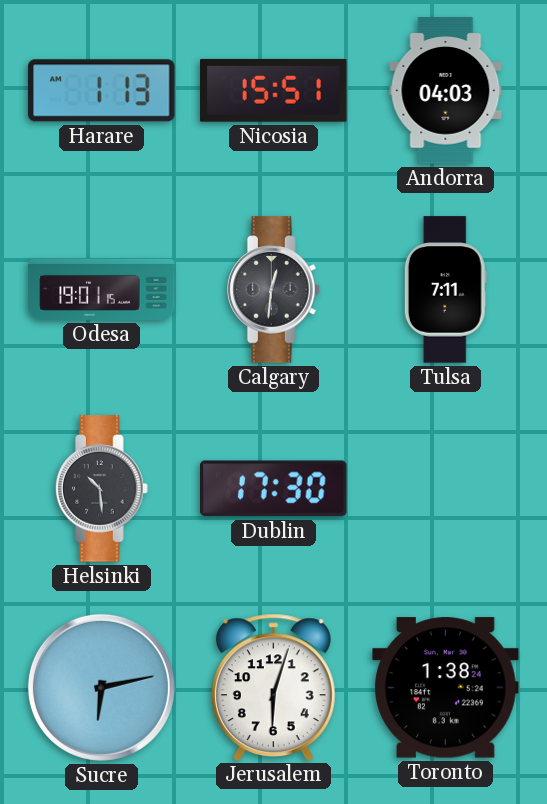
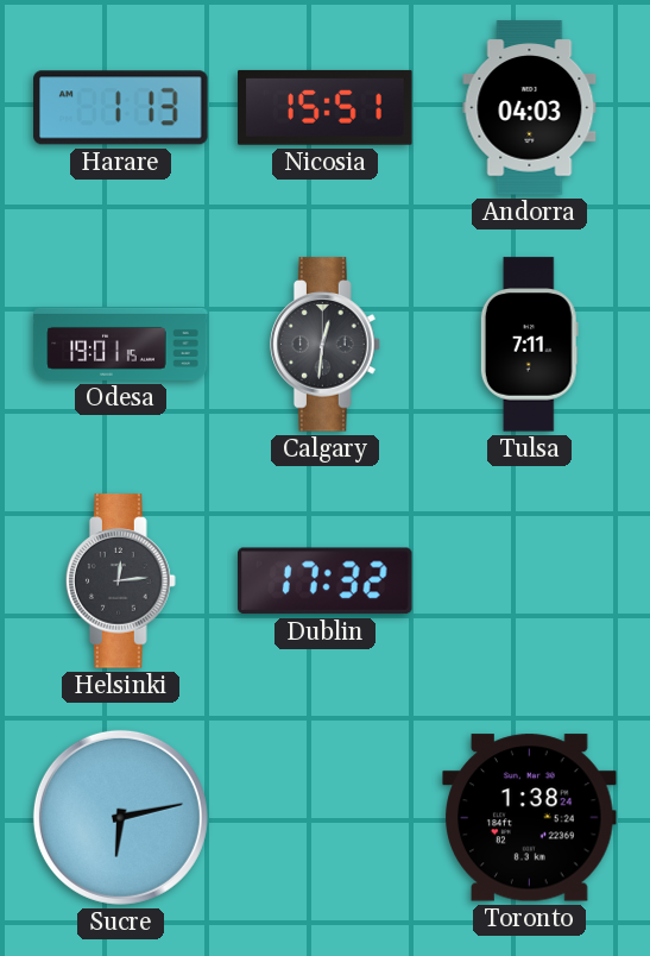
Helsinki: 10:29 -> 12:14
Dublin: 17:30 -> 17:32
Jerusalem: 6:03 -> none
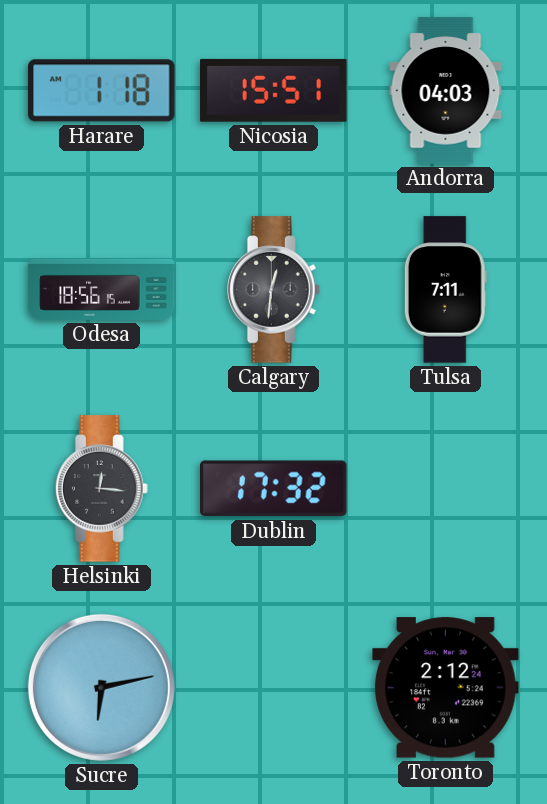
Harare: 1:13 -> 1:18
Odesa: 19:01 -> 18:56
Helsinki: 12:14 -> 12:16
Toronto: 1:38 -> 2:12
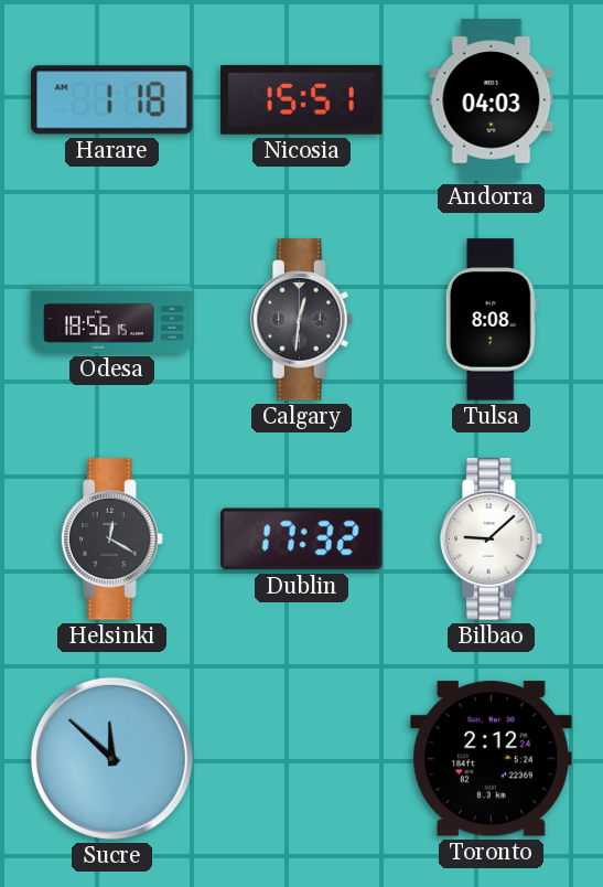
Tulsa: 7:11 -> 8:08
Helsinki: 12:16 -> 12:20
Bilbao: none -> 9:08
Sucre: 6:13 -> 11:52
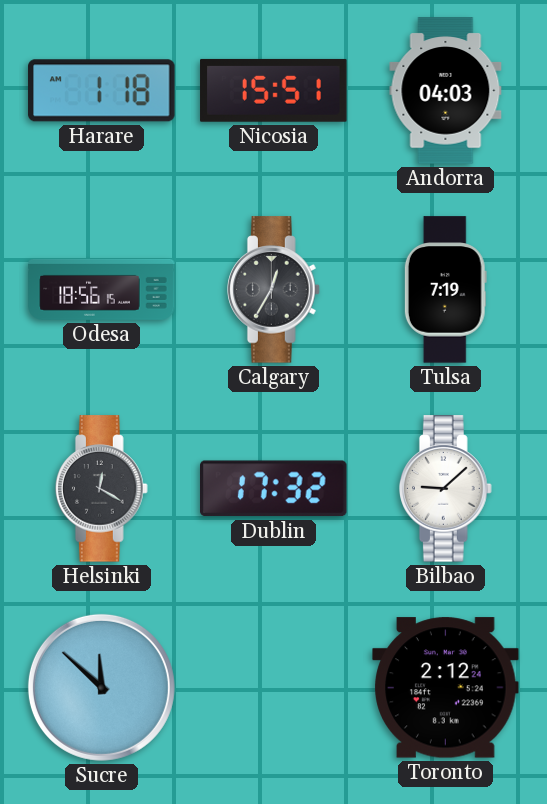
Calgary: 12:31 -> 12:35
Tulsa: 8:08 -> 7:19
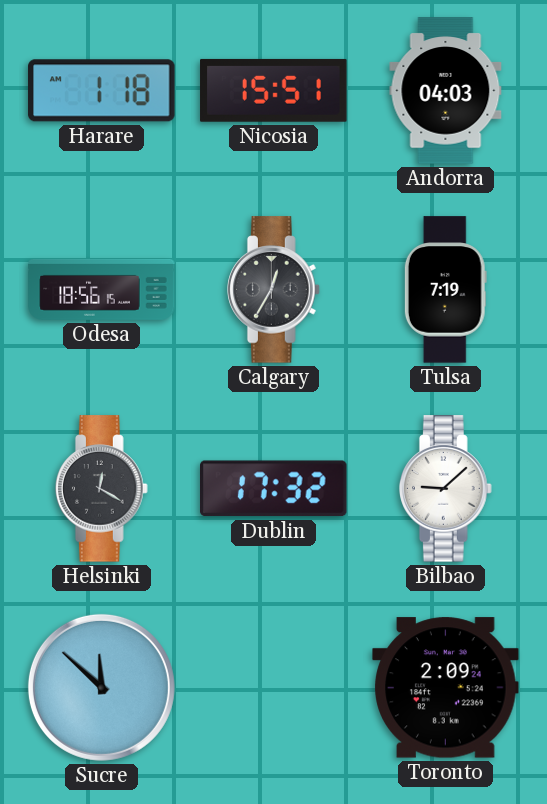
Toronto: 2:12 -> 2:09
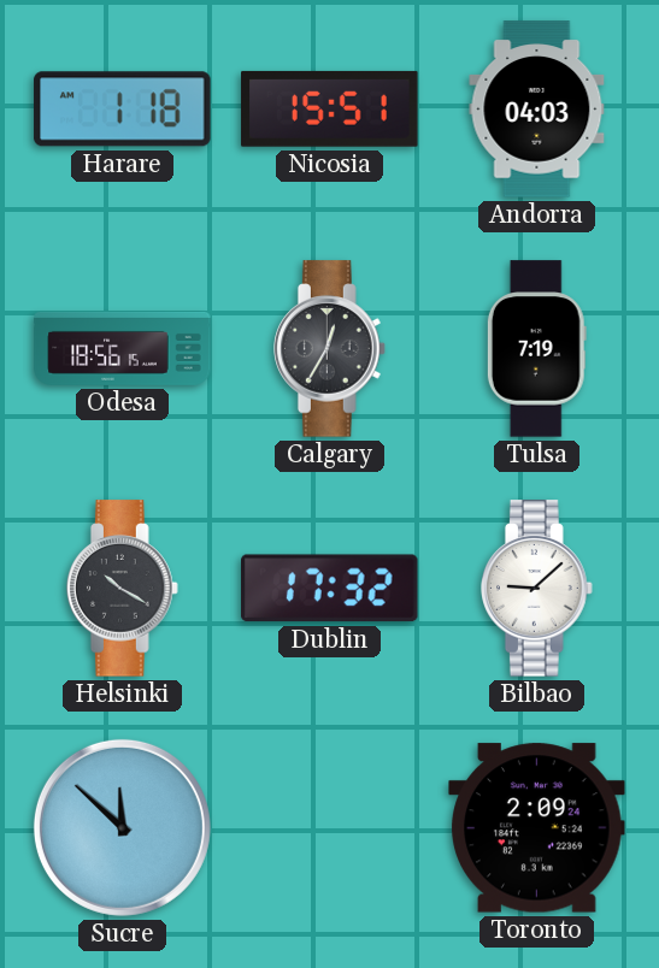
Helsinki: 12:20 -> 10:20
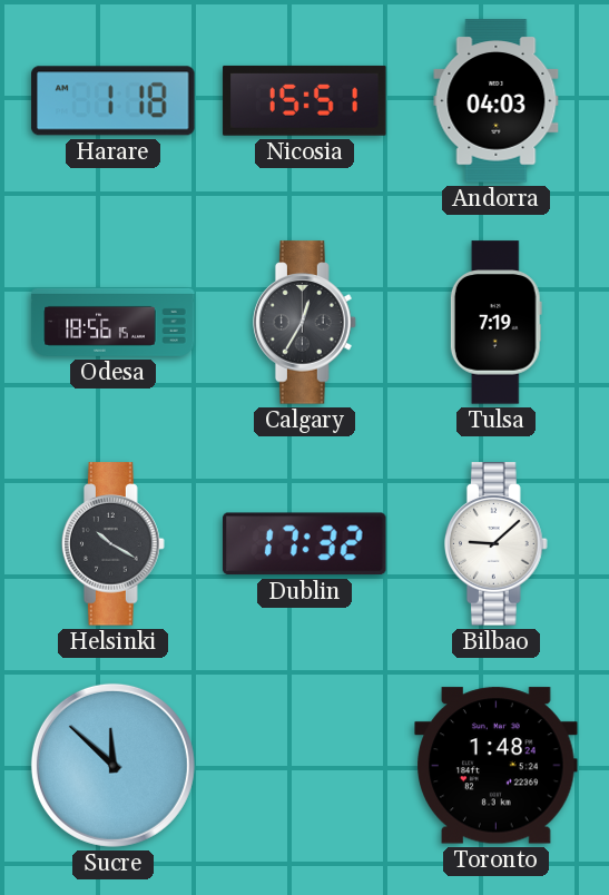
Toronto: 2:09 -> 1:48
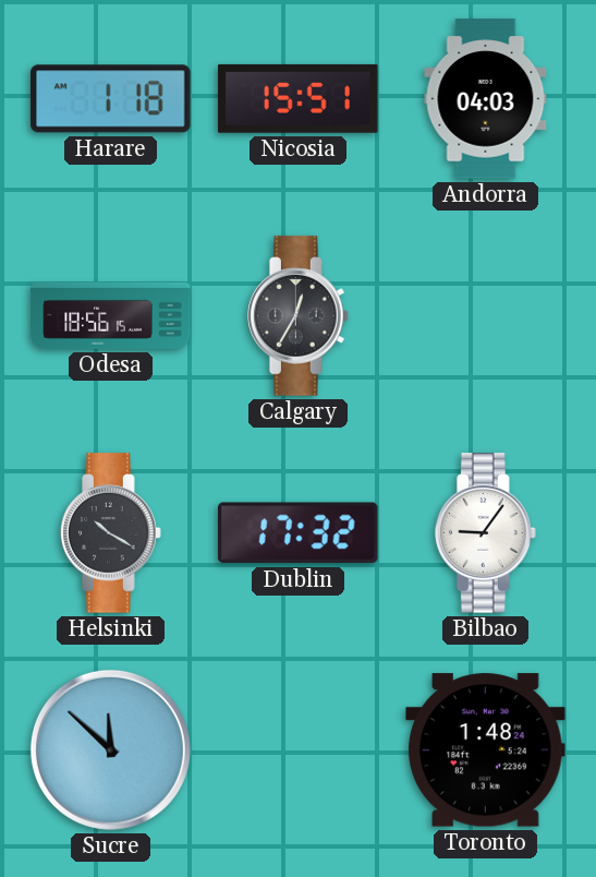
Tulsa: 7:19 -> none
Bilbao: 9:08 -> 9:06
